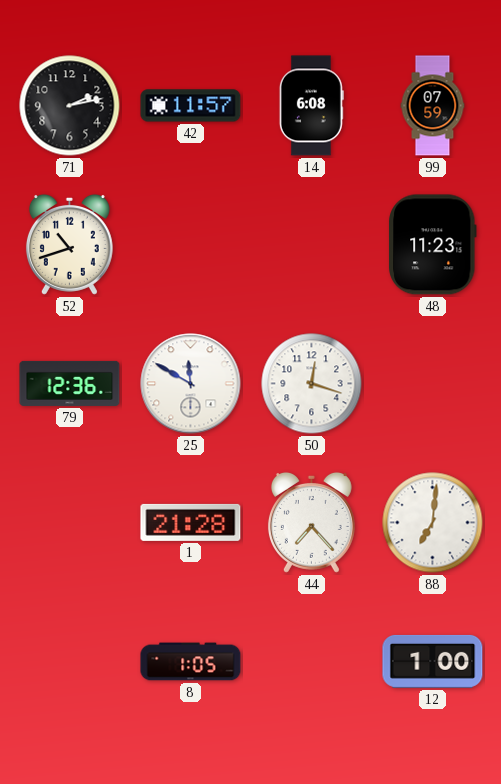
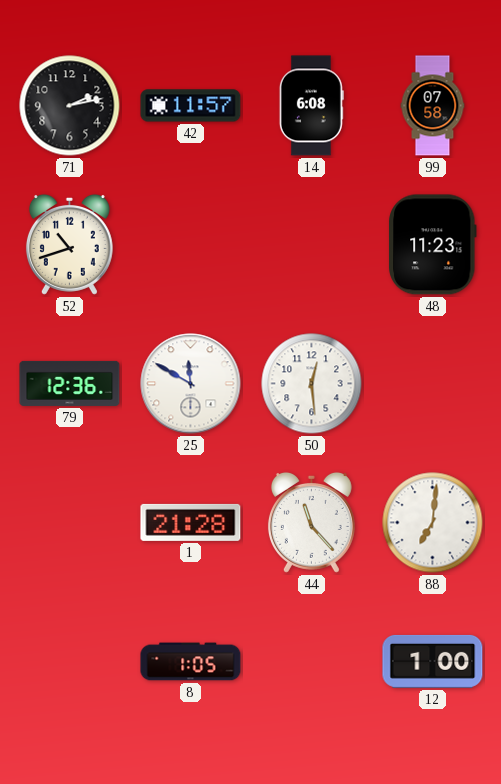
99: 07:59 -> 07:58
50: 12:18 -> 12:29
44: 7:23 -> 11:23
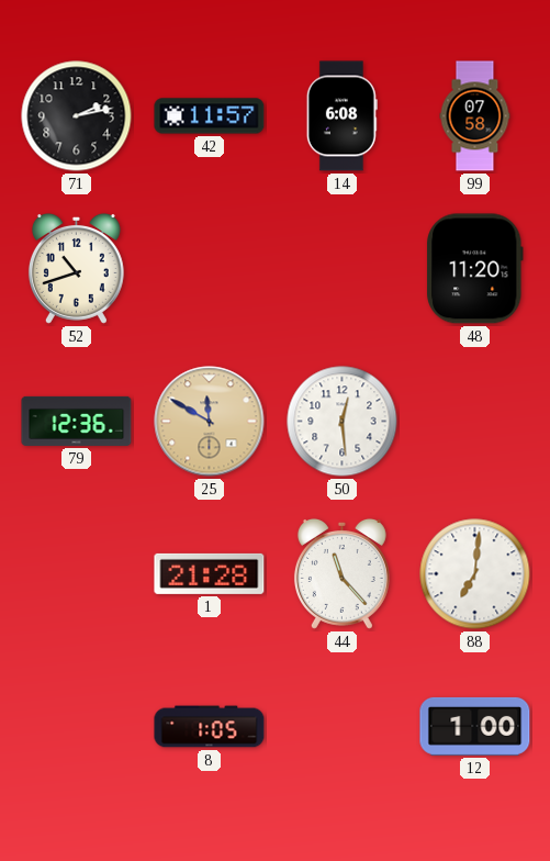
48: 11:23 -> 11:20
25 dial: white -> champagne
